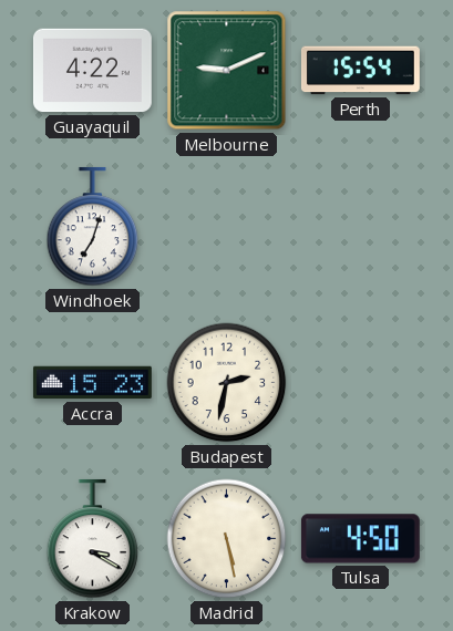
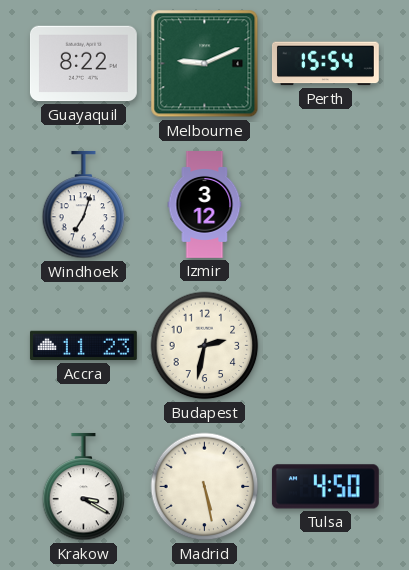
Guayaquil: 4:22 -> 8:22
Izmir: none -> 3:12
Accra: 15:23 -> 11:23
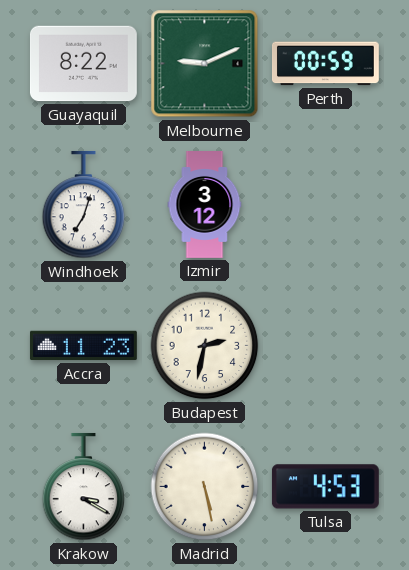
Perth: 15:54 -> 00:59
Tulsa: 4:50 -> 4:53
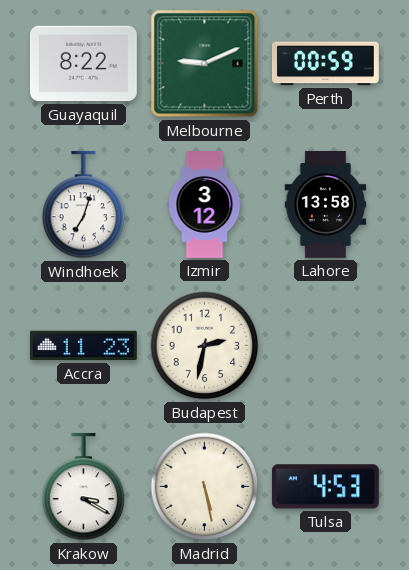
Lahore: none -> 13:58
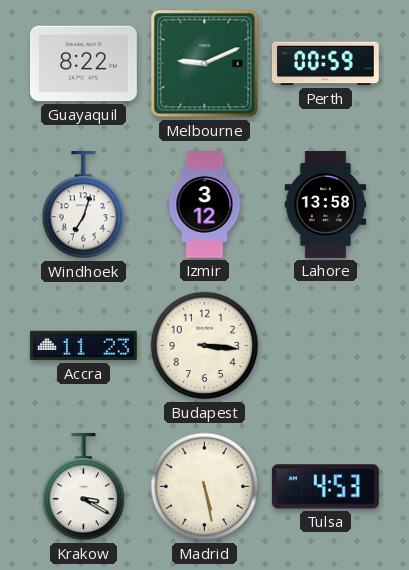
Budapest: 2:32 -> 3:16
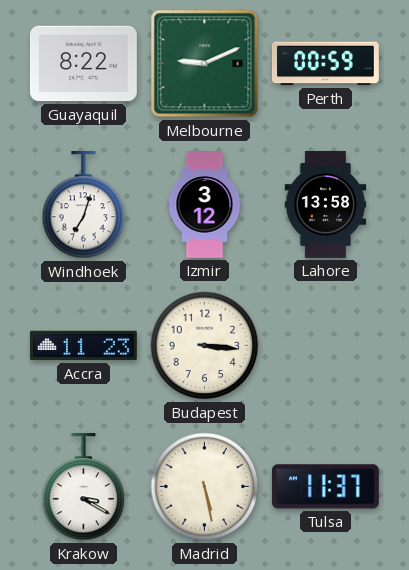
Tulsa: 4:53 -> 11:37
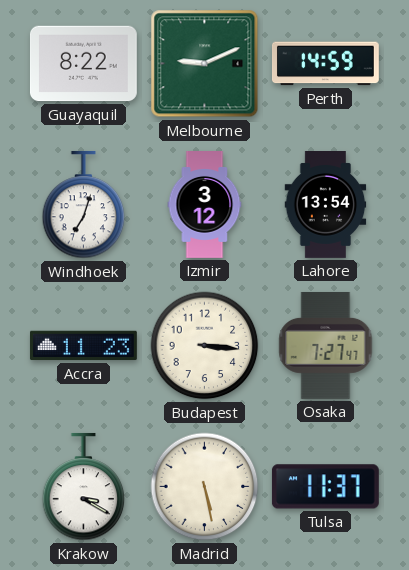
Perth: 00:59 -> 14:59
Lahore: 13:58 -> 13:54
Osaka: none -> 7:27
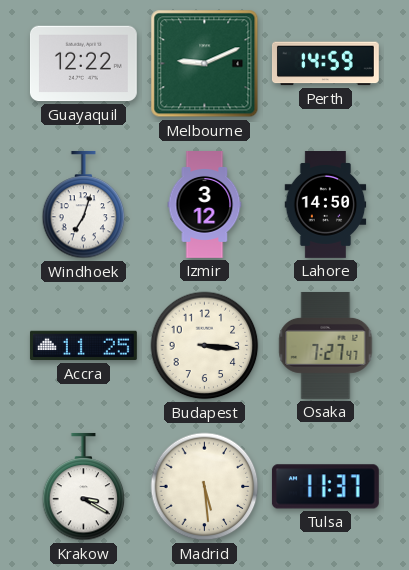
Guayaquil: 8:22 -> 12:22
Lahore: 13:54 -> 14:50
Accra: 11:23 -> 11:25
Madrid: 5:28 -> 5:29
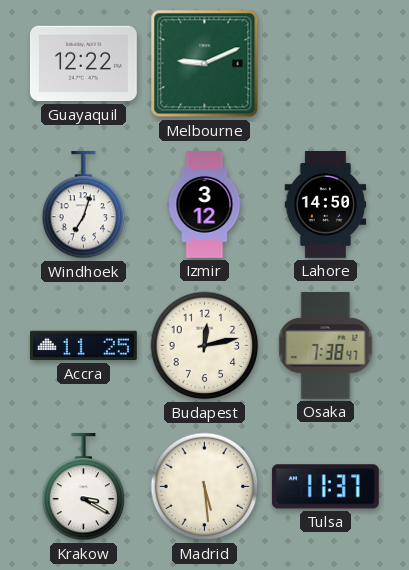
Perth: 14:59 -> none
Budapest: 3:16 -> 12:13
Osaka: 7:27 -> 7:38
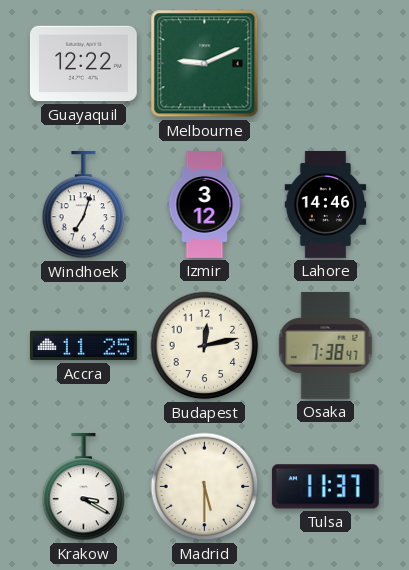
Lahore: 14:50 -> 14:46
Madrid: 5:29 -> 5:30
